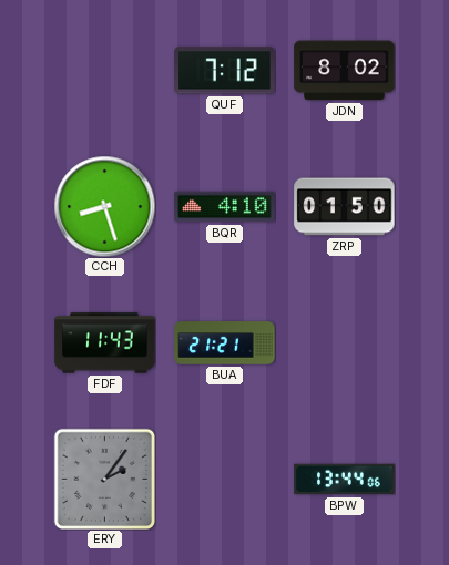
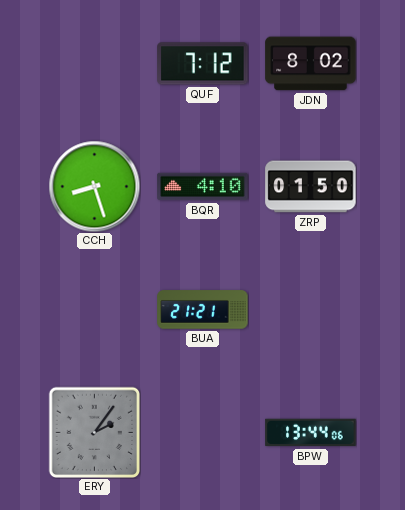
FDF: 11:43 -> none
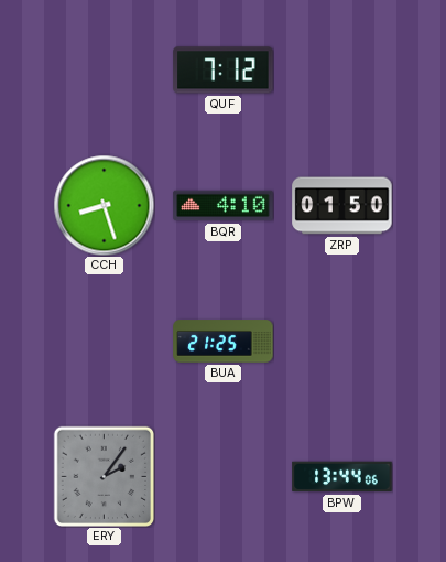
JDN: 8:02 -> none
BUA: 21:21 -> 21:25
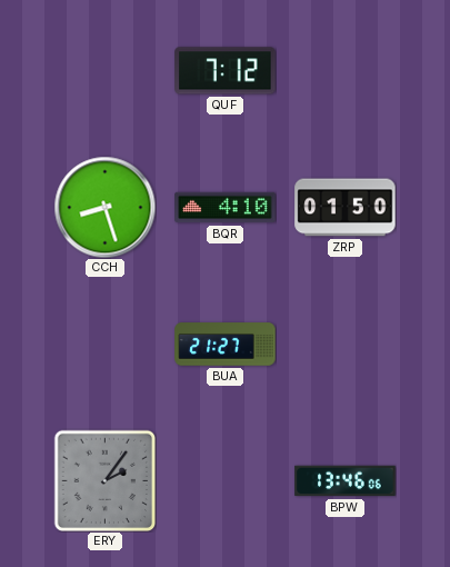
BUA: 21:25 -> 21:27
BPW: 13:44 -> 13:46
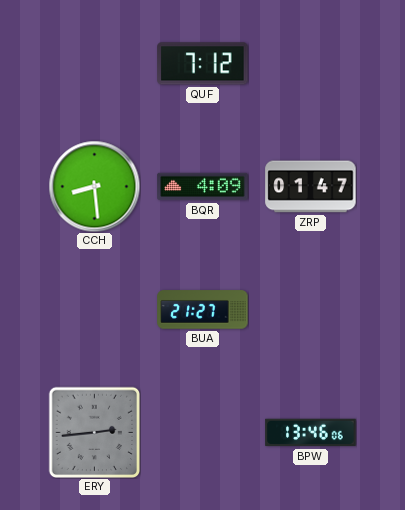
CCH: 8:27 -> 8:29
BQR: 4:10 -> 4:09
ZRP: 01:50 -> 01:47
ERY: 2:06 -> 2:44
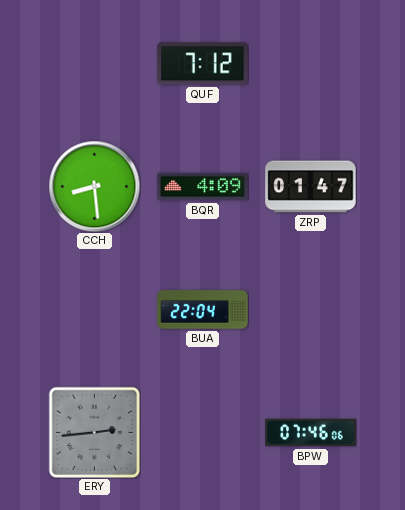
BUA: 21:27 -> 22:04
BPW: 13:46 -> 07:46
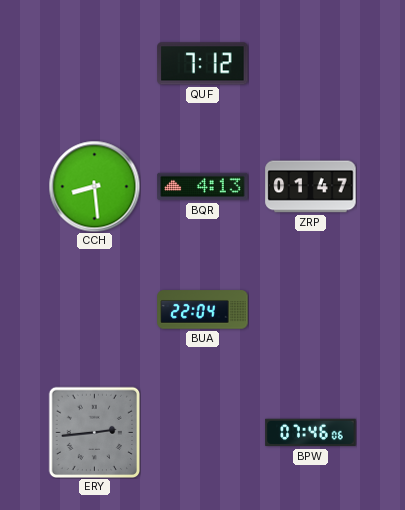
BQR: 4:09 -> 4:13
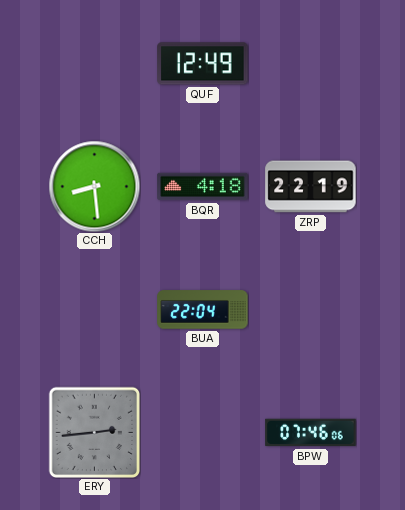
QUF: 7:12 -> 12:49
BQR: 4:13 -> 4:18
ZRP: 01:47 -> 22:19
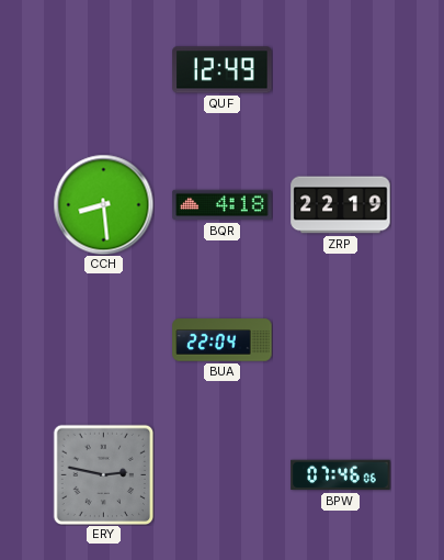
ERY: 2:44 -> 2:47
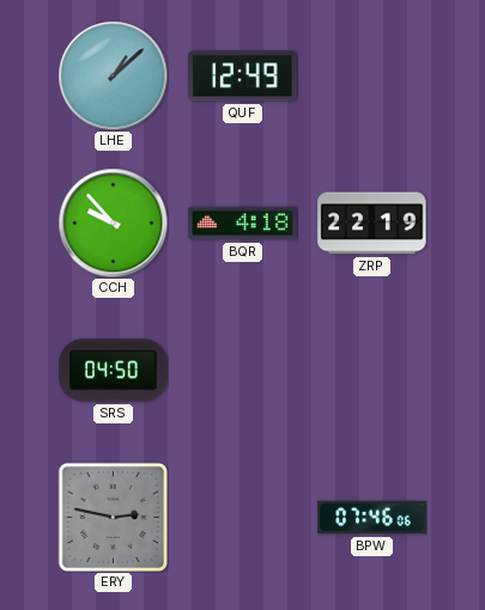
LHE: none -> 1:08
CCH: 8:29 -> 9:53
SRS: none -> 04:50
BUA: 22:04 -> none
